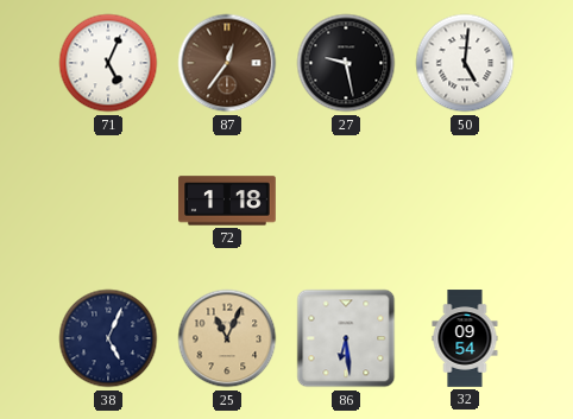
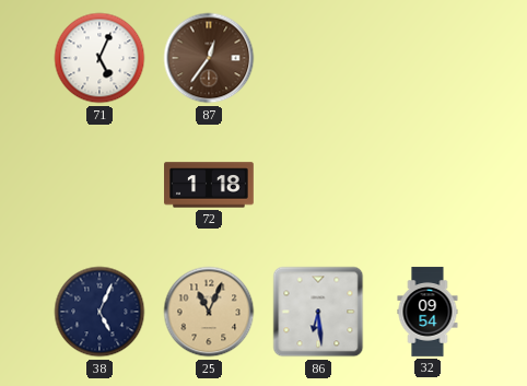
27: 9:28 -> none
50: 5:01 -> none
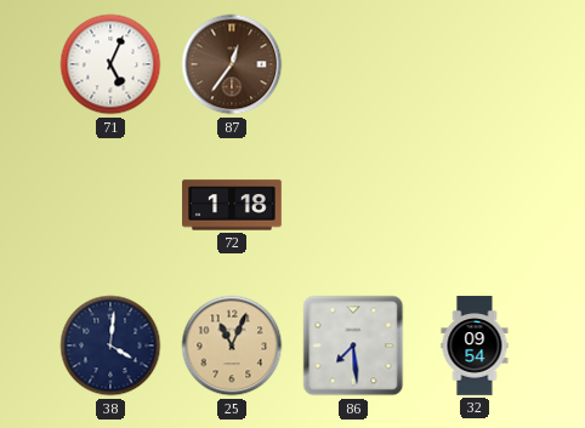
38: 5:04 -> 4:01
86: 6:29 -> 7:29
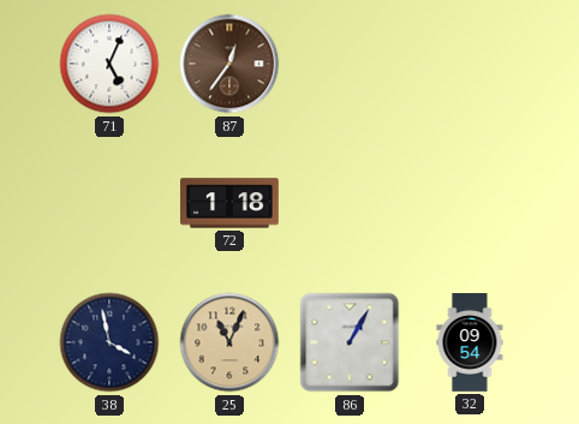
38: 4:01 -> 3:58
86: 7:29 -> 1:05
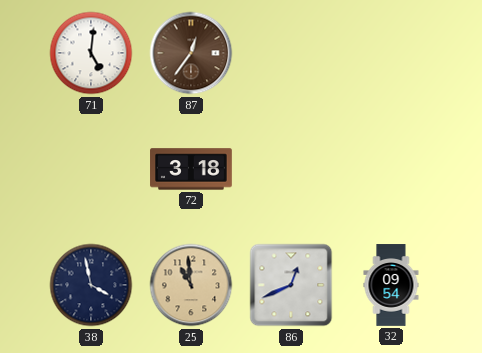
71: 5:04 -> 5:01
72: 1:18 -> 3:18
25: 11:04 -> 10:59
86: 1:05 -> 12:41
